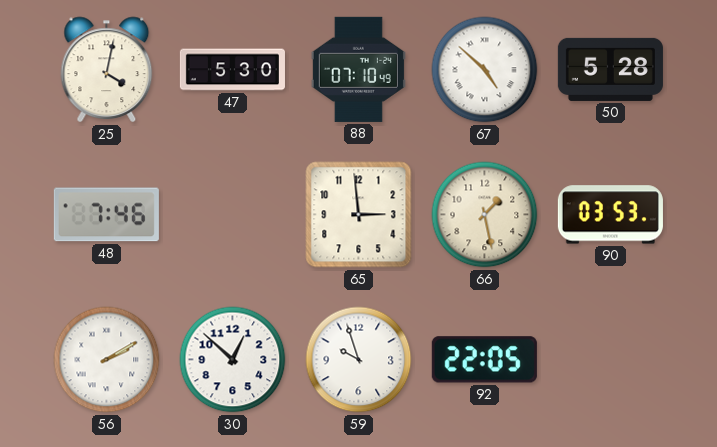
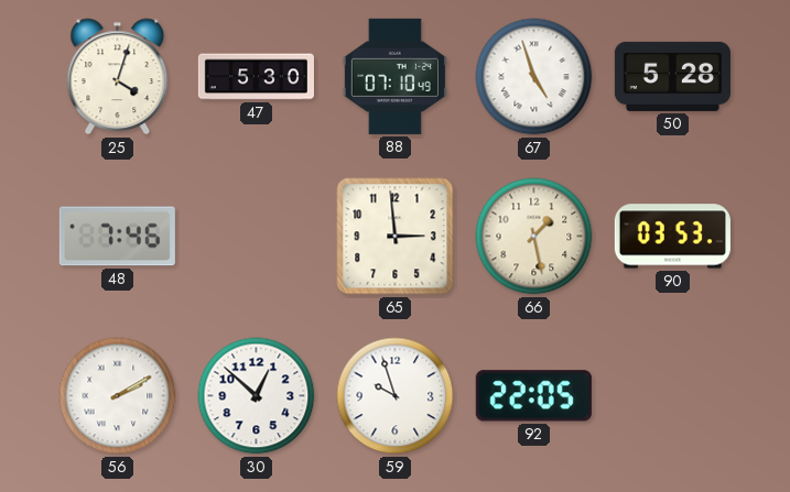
25: 4:02 -> 4:03
67: 4:52 -> 4:57
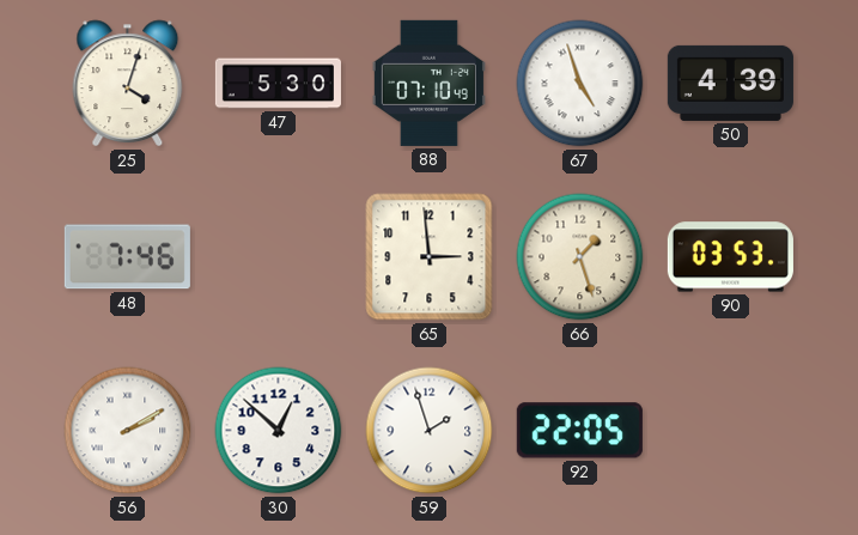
50: 5:28 -> 4:39
66: 1:28 -> 1:27
59: 9:57 -> 1:57
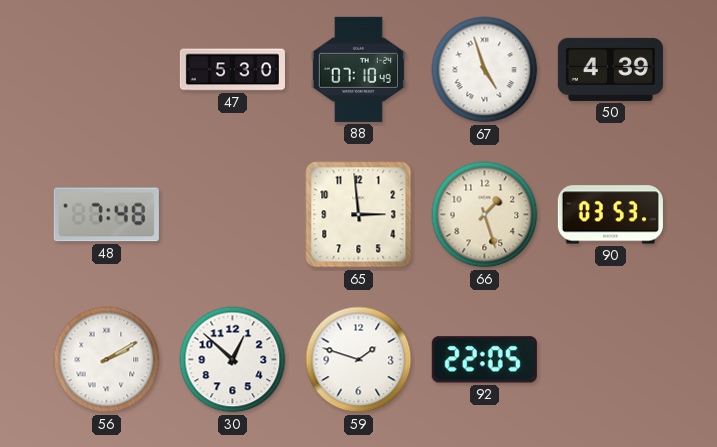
25: 4:03 -> none
48: 7:46 -> 7:48
59: 1:57 -> 1:48
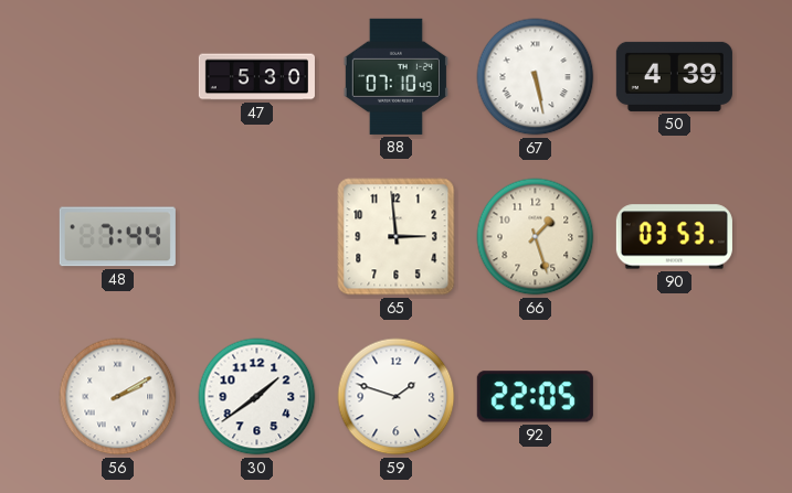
67: 4:57 -> 5:28
48: 7:48 -> 7:44
30: 12:52 -> 1:39
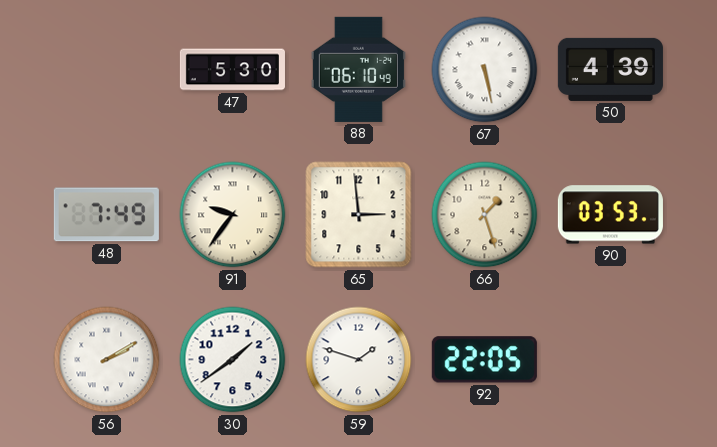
88: 07:10 -> 06:10
48: 7:44 -> 7:49
91: none -> 9:36
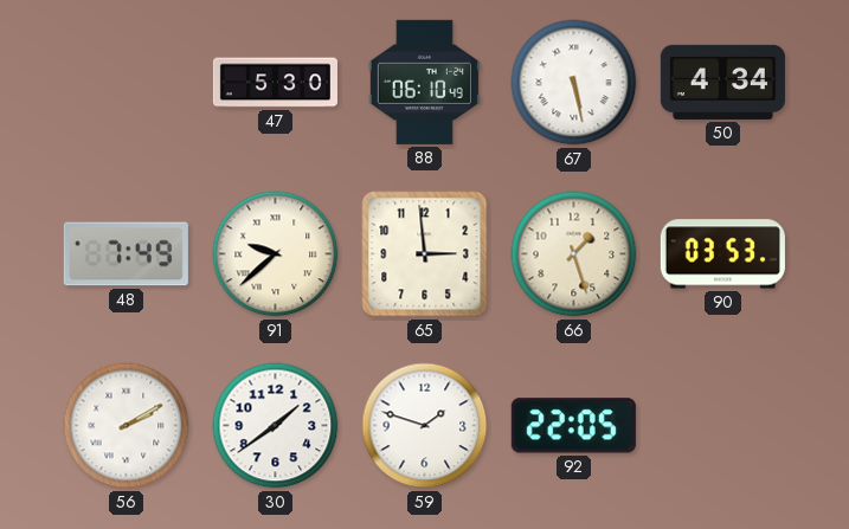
50: 4:39 -> 4:34
91: 9:36 -> 9:38
